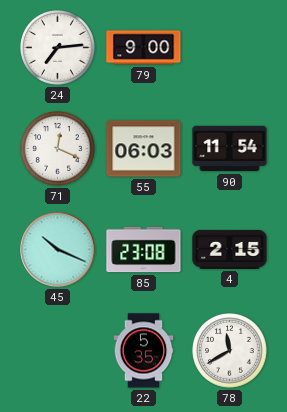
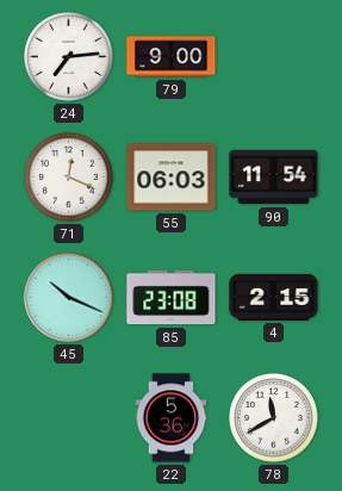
22: 5:35 -> 5:36
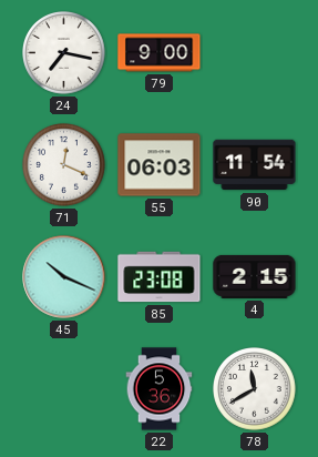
24: 7:14 -> 7:17
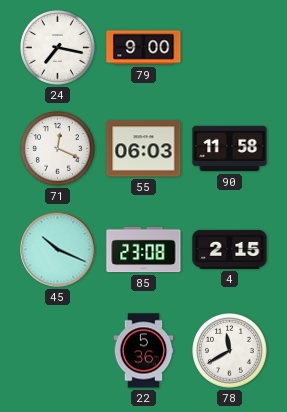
90: 11:54 -> 11:58
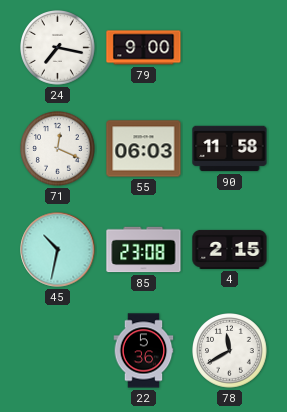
45: 10:19 -> 10:32
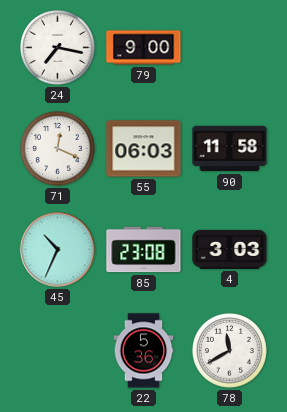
45: 10:32 -> 10:34
4: 2:15 -> 3:03
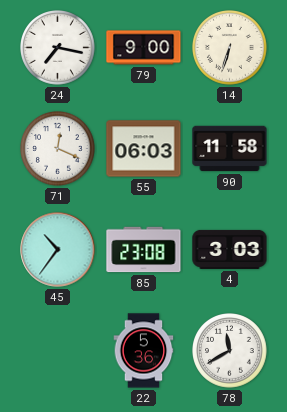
14: none -> 6:33
45: 10:34 -> 10:36
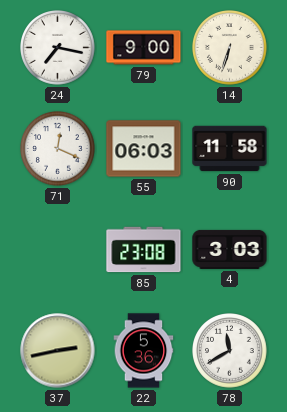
45: 10:36 -> none
37: none -> 2:43
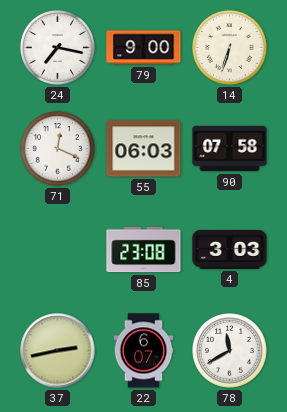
90: 11:58 -> 07:58
22: 5:36 -> 6:07
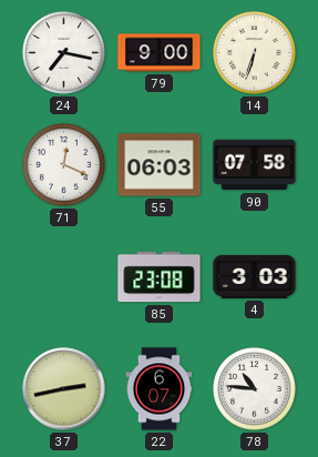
78: 11:40 -> 10:46
